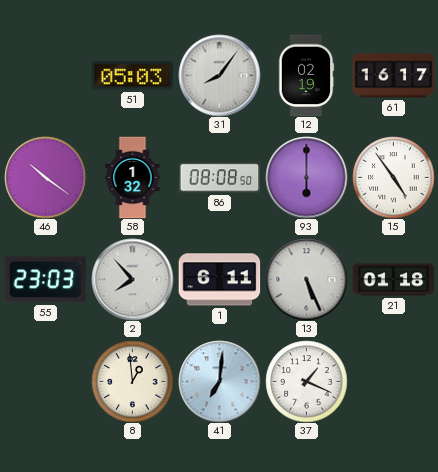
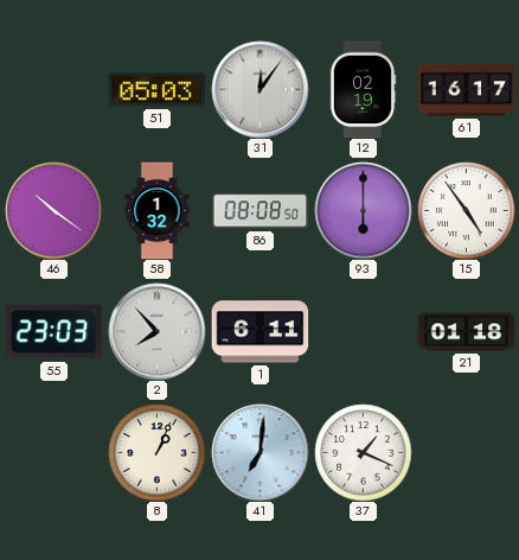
31: 8:06 -> 12:06
13: 5:26 -> none
8: 12:59 -> 1:04
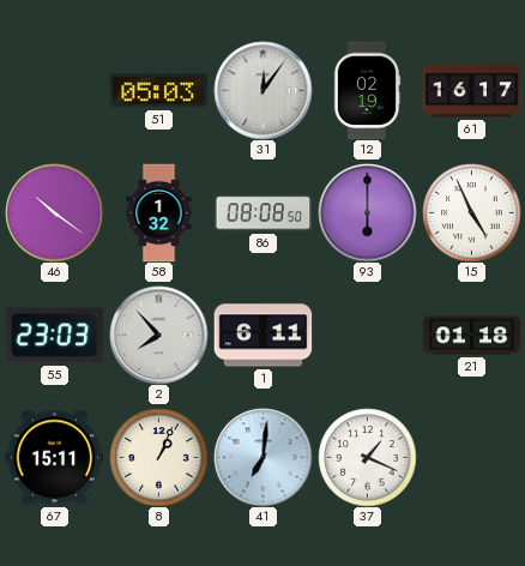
15: 4:54 -> 4:56
67: none -> 15:11
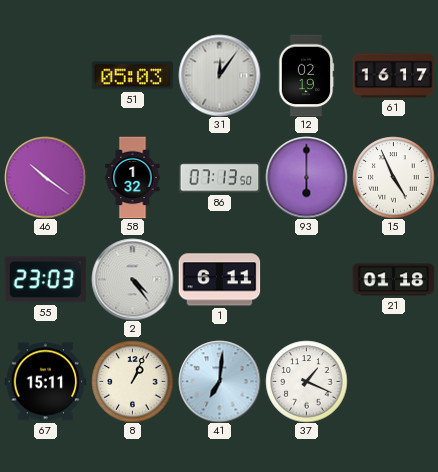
86: 08:08 -> 07:13
2: 7:53 -> 4:24
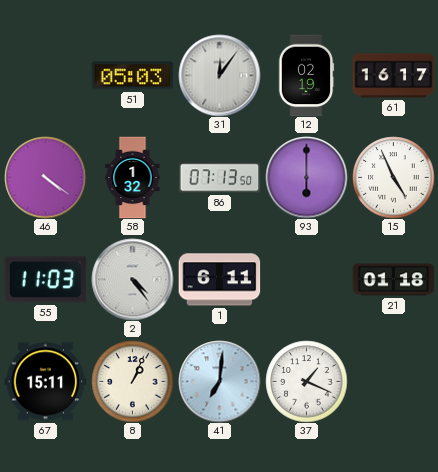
46: 10:21 -> 4:21
55: 23:03 -> 11:03
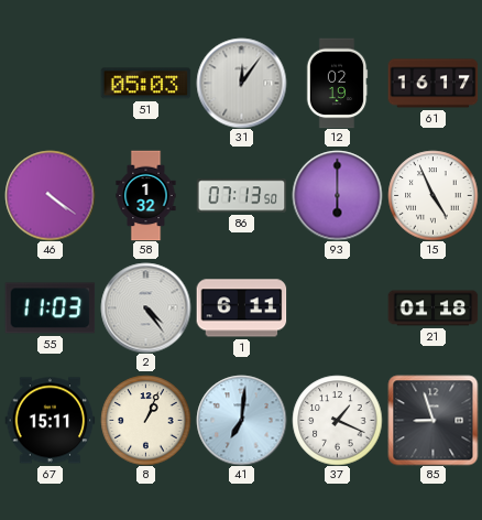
85: none -> 8:57
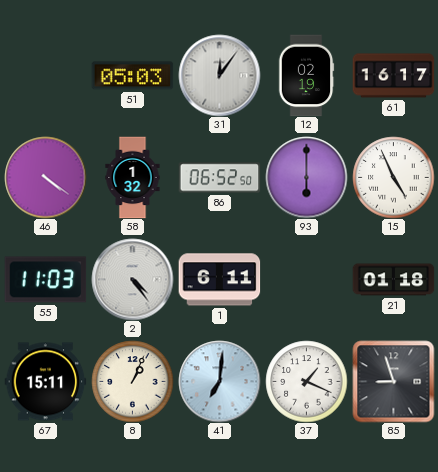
86: 07:13 -> 06:52
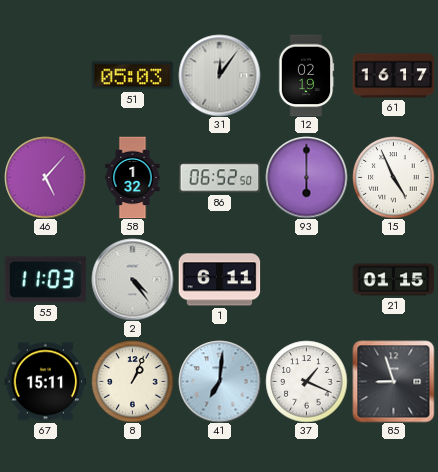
46: 4:21 -> 5:07
21: 01:18 -> 01:15
